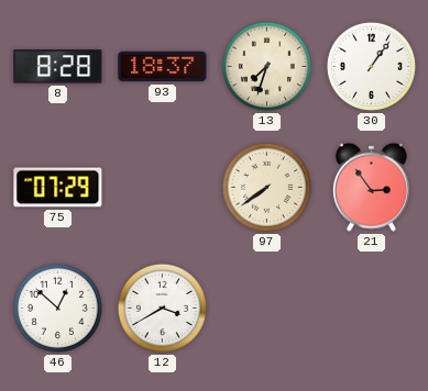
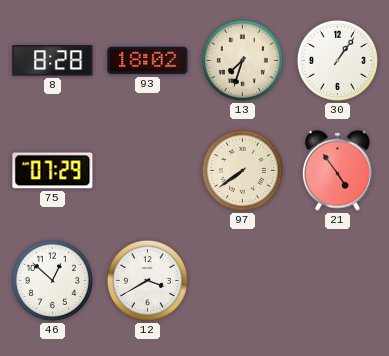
93: 18:37 -> 18:02
21: 2:54 -> 4:54
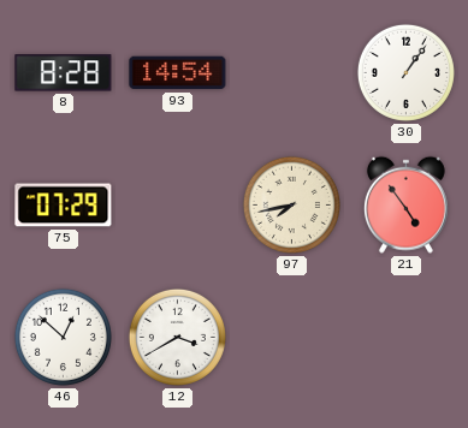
93: 18:02 -> 14:54
13: 7:33 -> none
97: 7:39 -> 7:43
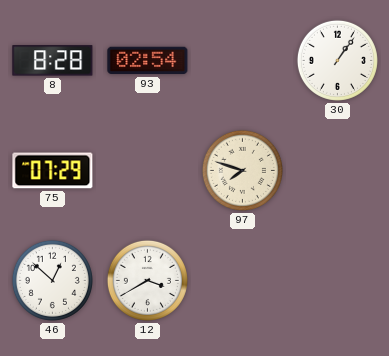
93: 14:54 -> 02:54
97: 7:43 -> 7:48
21: 4:54 -> none
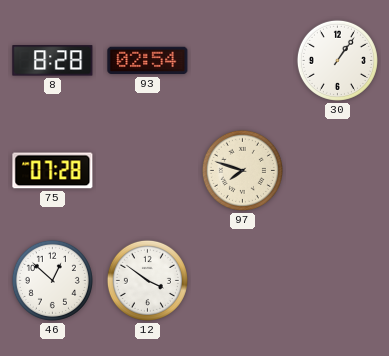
75: 07:29 -> 07:28
12: 3:40 -> 3:51
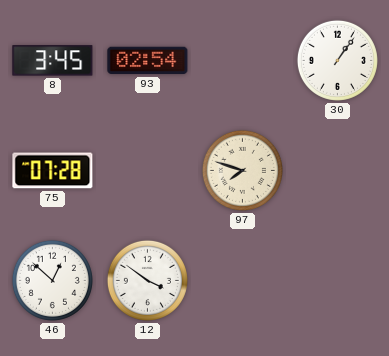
8: 8:28 -> 3:45
